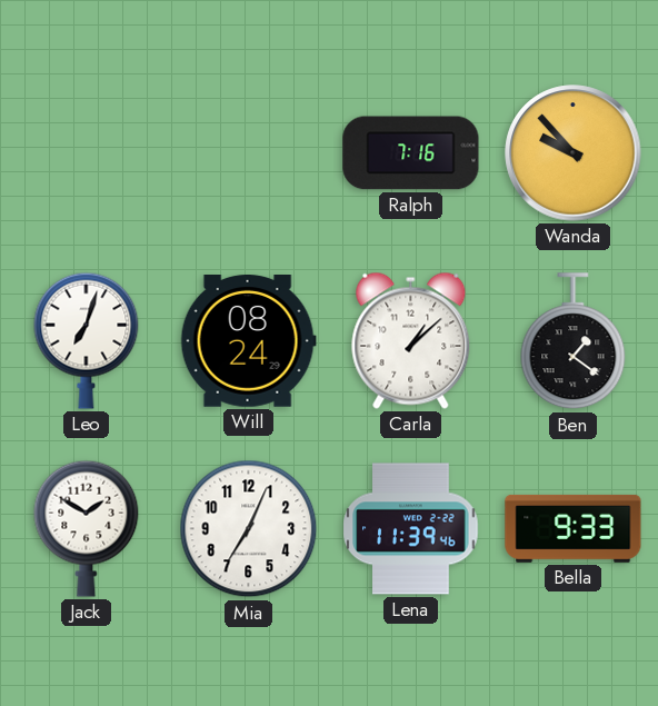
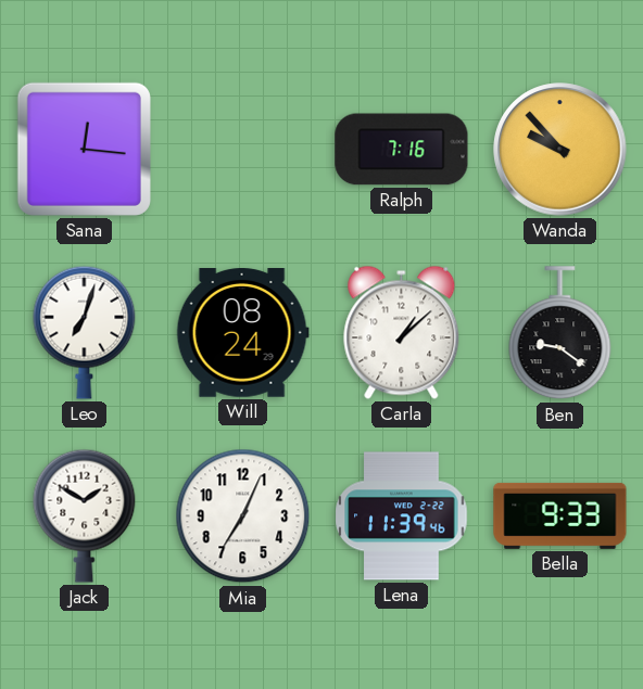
Sana: none -> 12:16
Ben: 1:21 -> 9:21
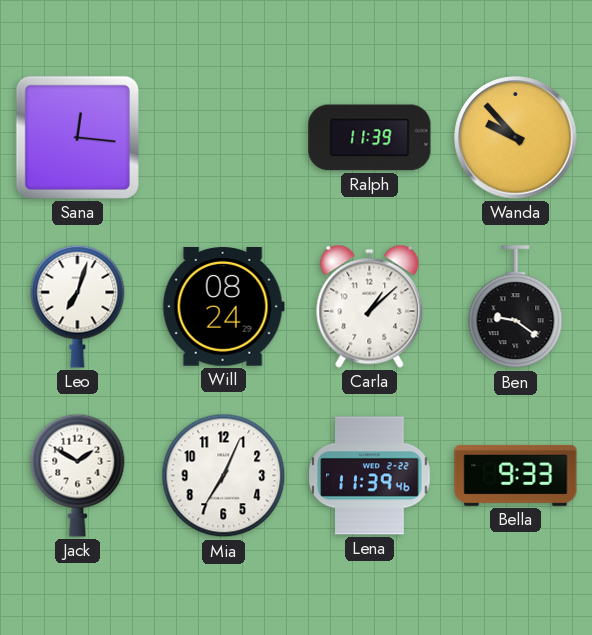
Ralph: 7:16 -> 11:39
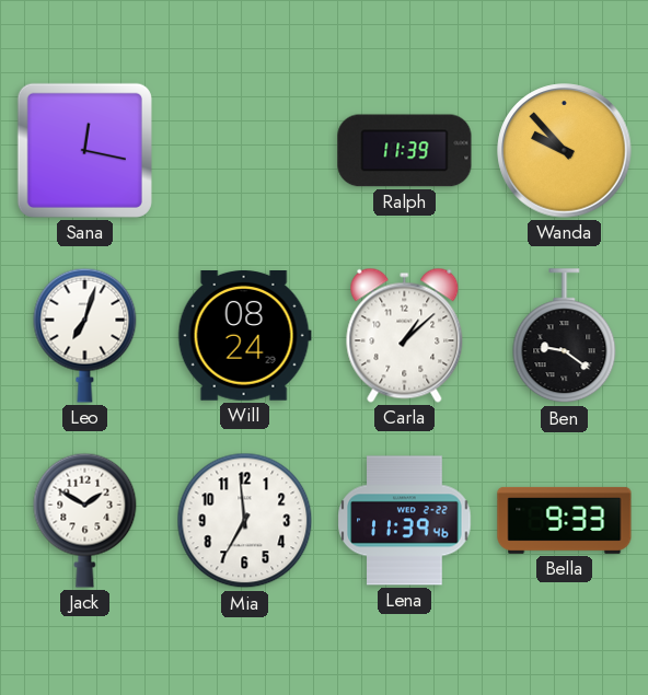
Sana: 12:16 -> 12:17
Mia: 7:04 -> 6:59
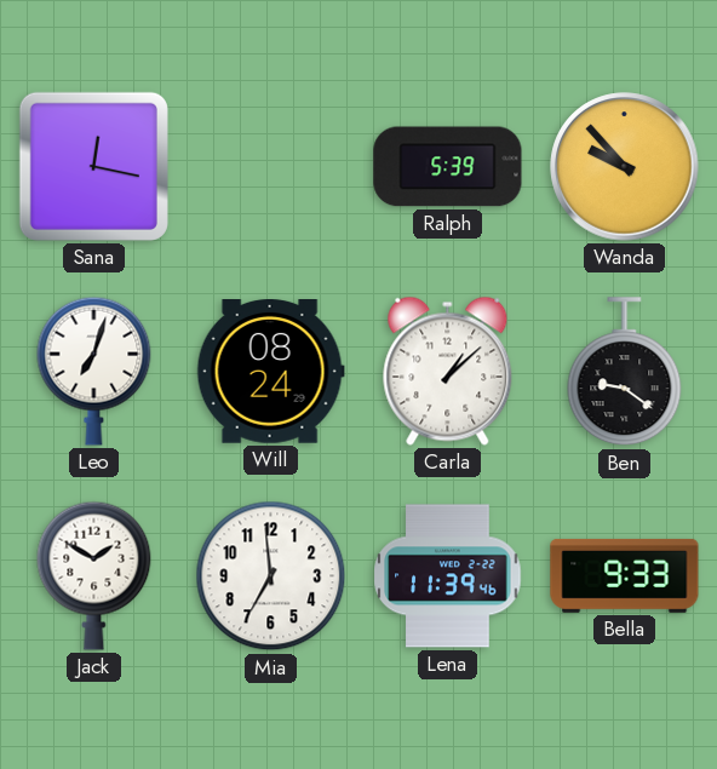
Ralph: 11:39 -> 5:39
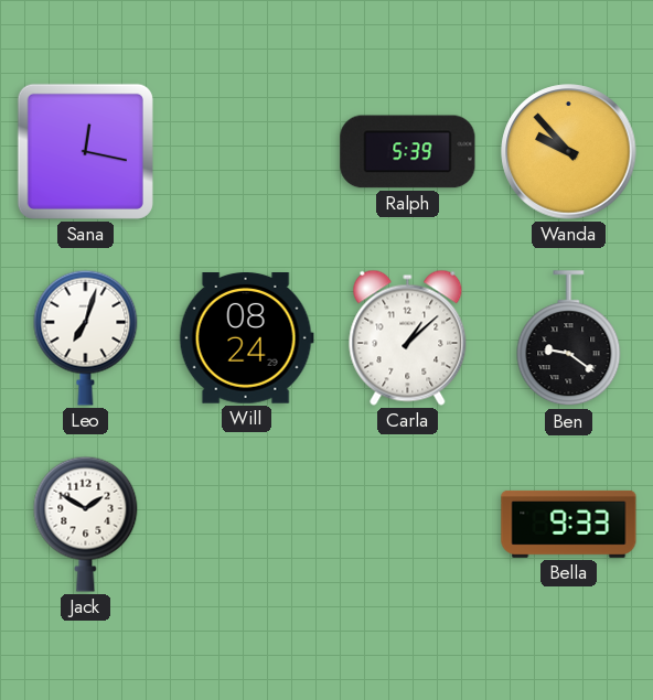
Mia: 6:59 -> none
Lena: 11:39 -> none
